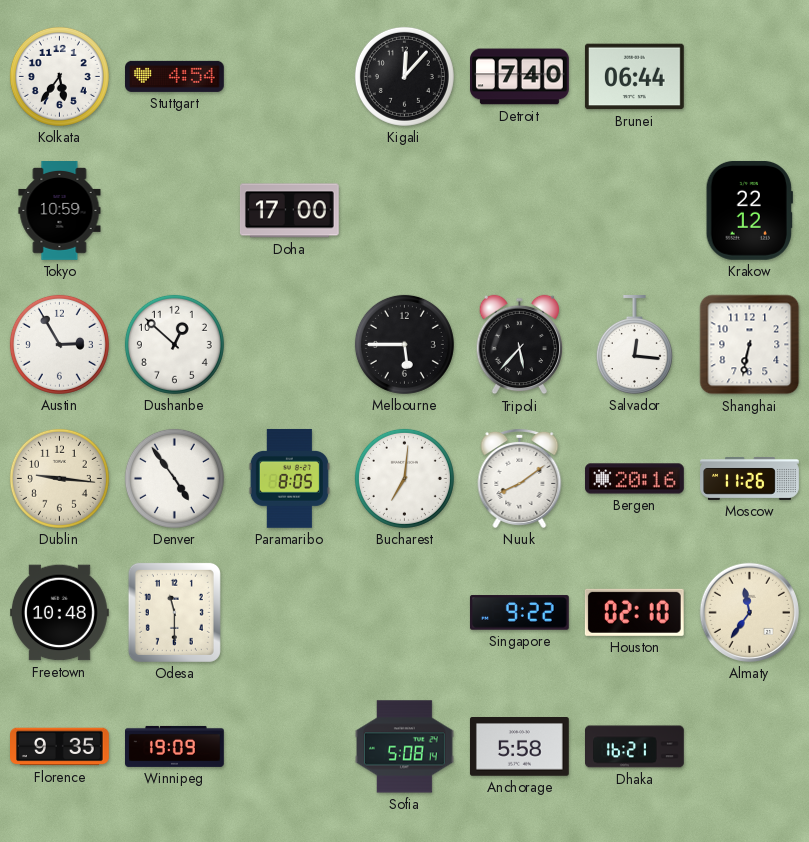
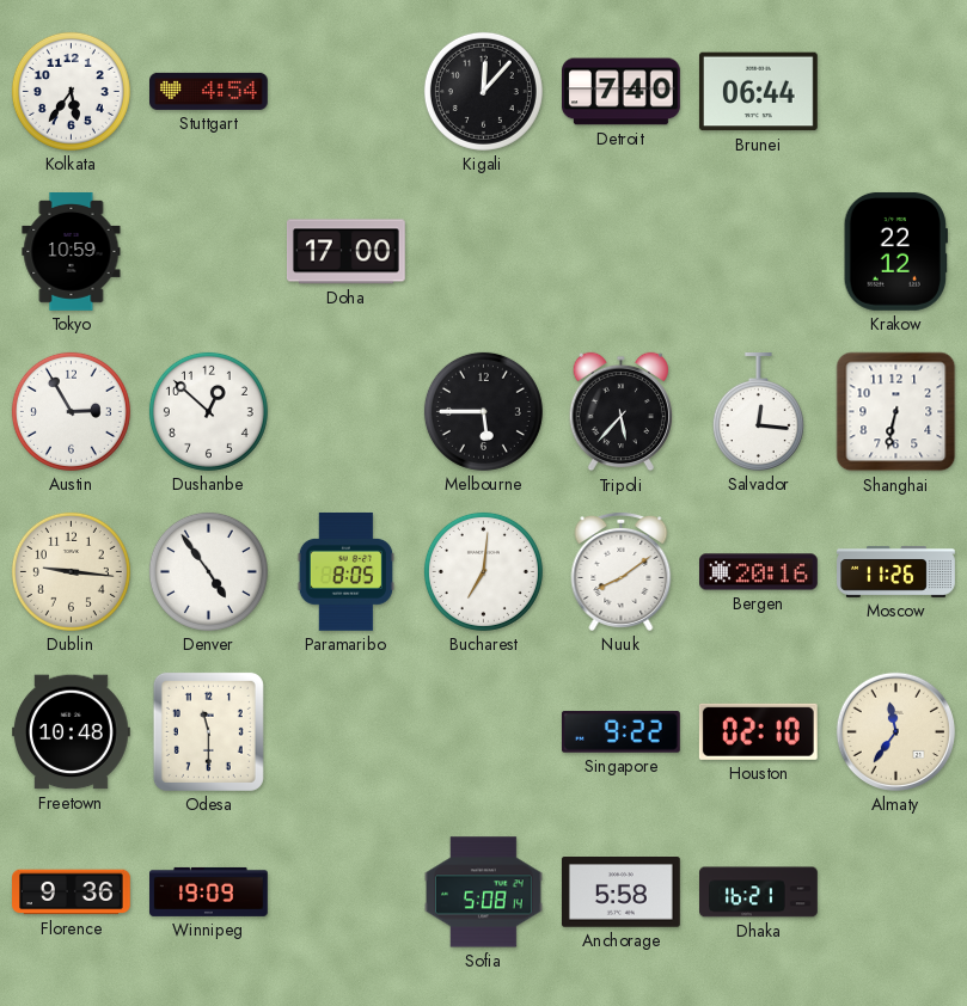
Florence: 9:35 -> 9:36
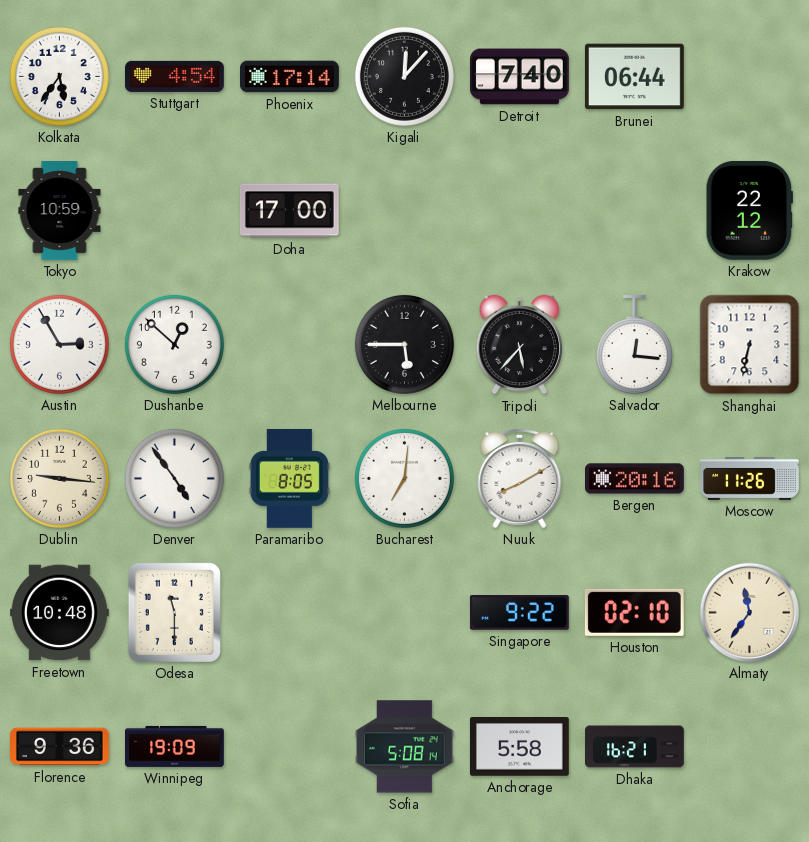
Phoenix: none -> 17:14
Nuuk: 8:09 -> 8:10
